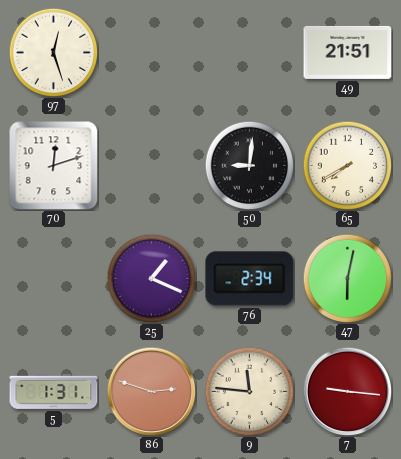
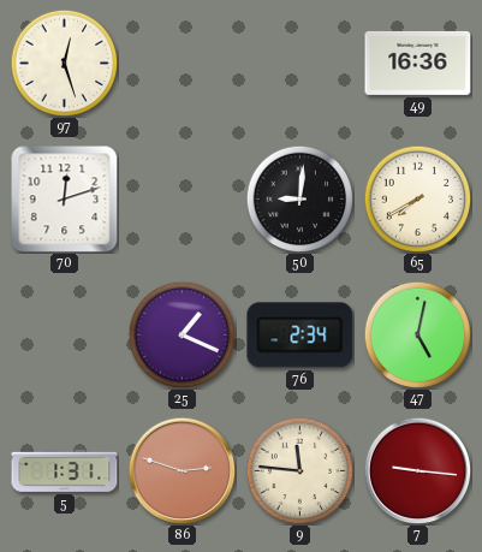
49: 21:51 -> 16:36
47: 6:02 -> 5:02
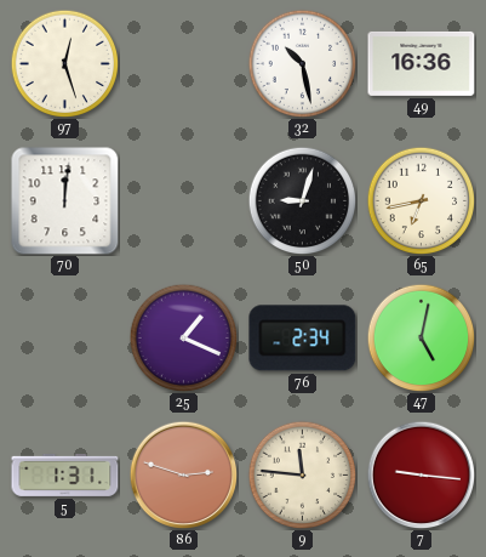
32: none -> 10:28
70: 12:12 -> 12:01
50: 9:01 -> 9:03
65: 7:40 -> 6:43
